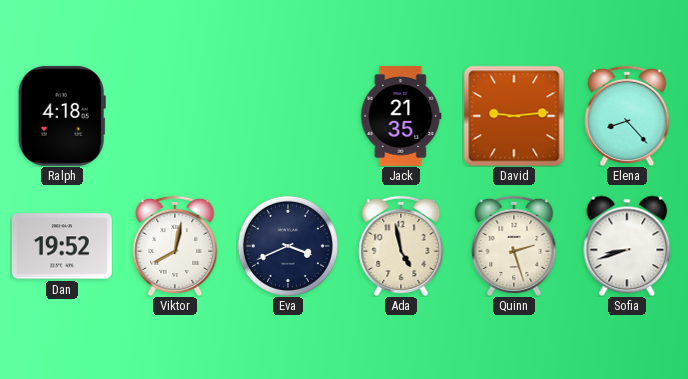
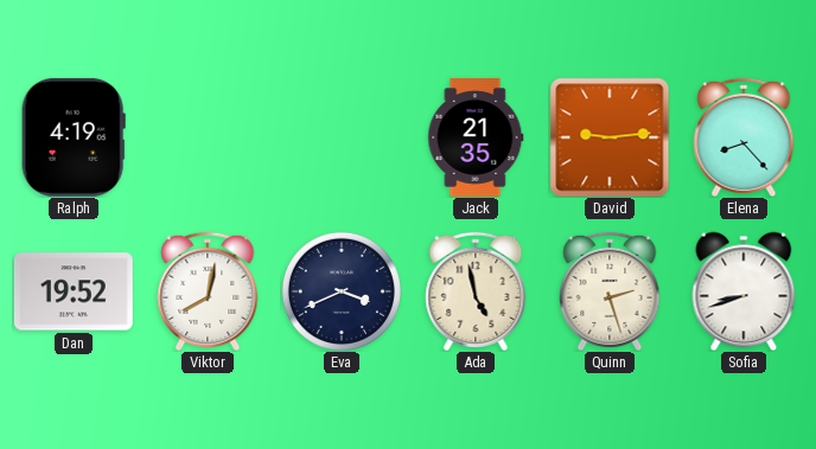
Ralph: 4:18 -> 4:19
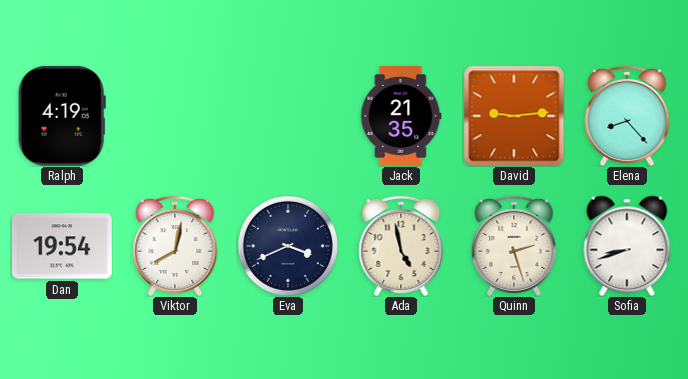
Dan: 19:52 -> 19:54
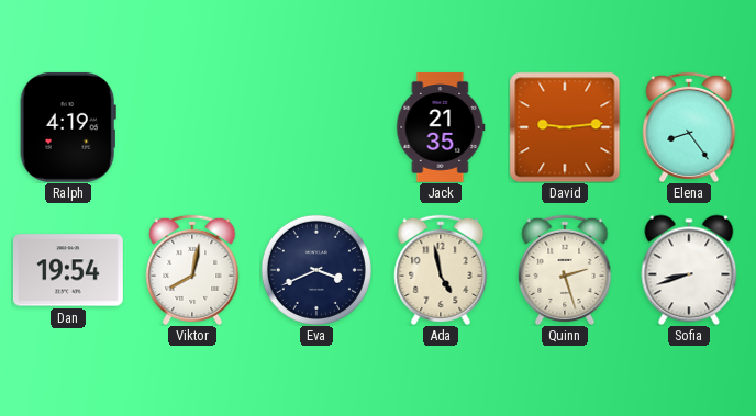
Elena: 8:23 -> 8:24
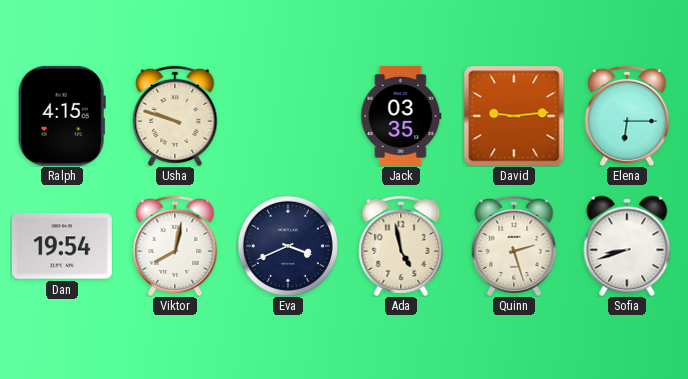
Ralph: 4:19 -> 4:15
Usha: none -> 9:48
Jack: 21:35 -> 03:35
Elena: 8:24 -> 6:15
